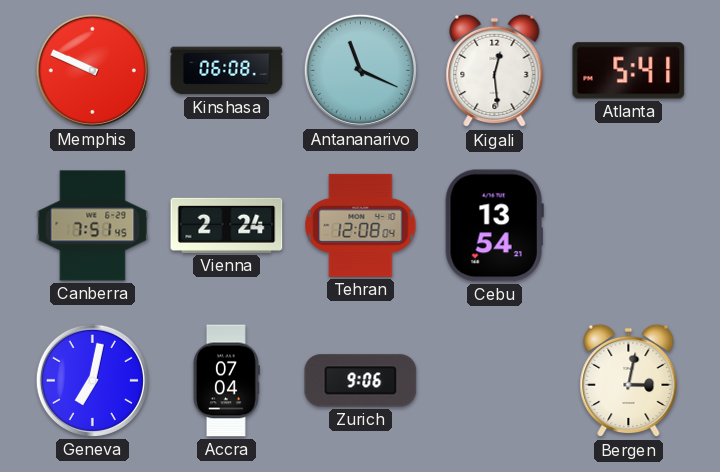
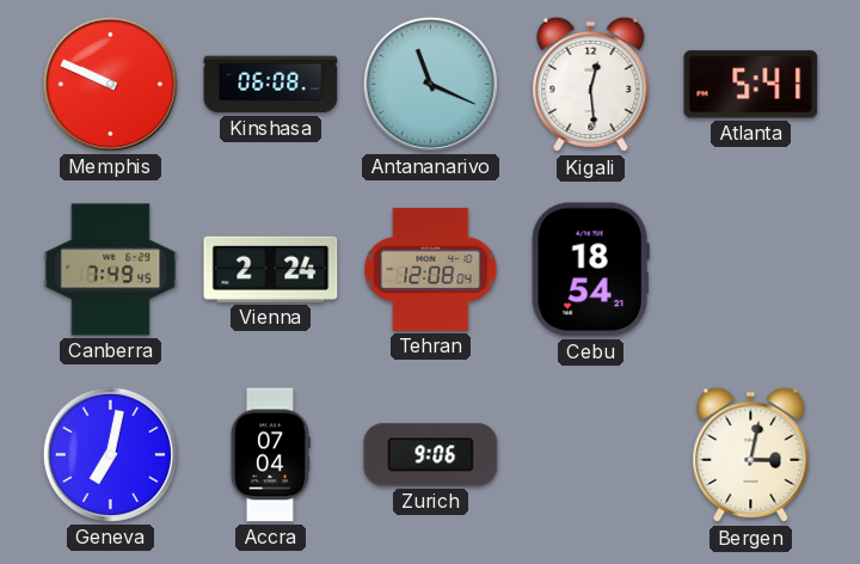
Canberra: 7:51 -> 7:49
Cebu: 13:54 -> 18:54
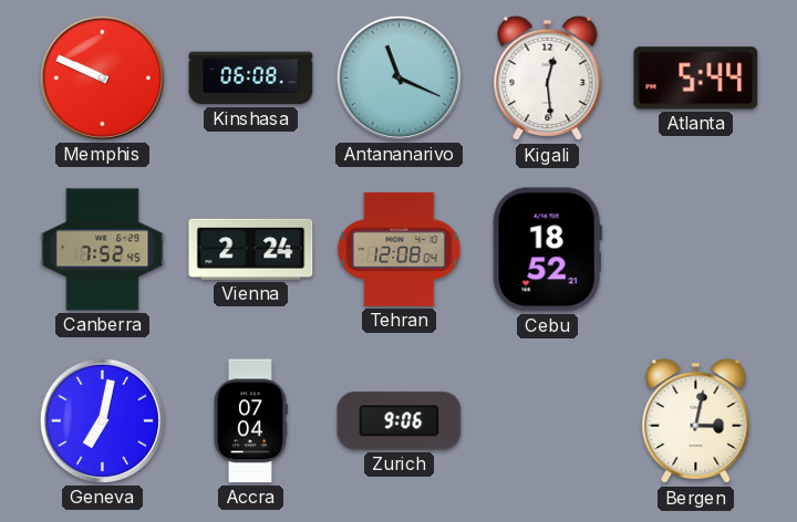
Atlanta: 5:41 -> 5:44
Canberra: 7:49 -> 7:52
Cebu: 18:54 -> 18:52
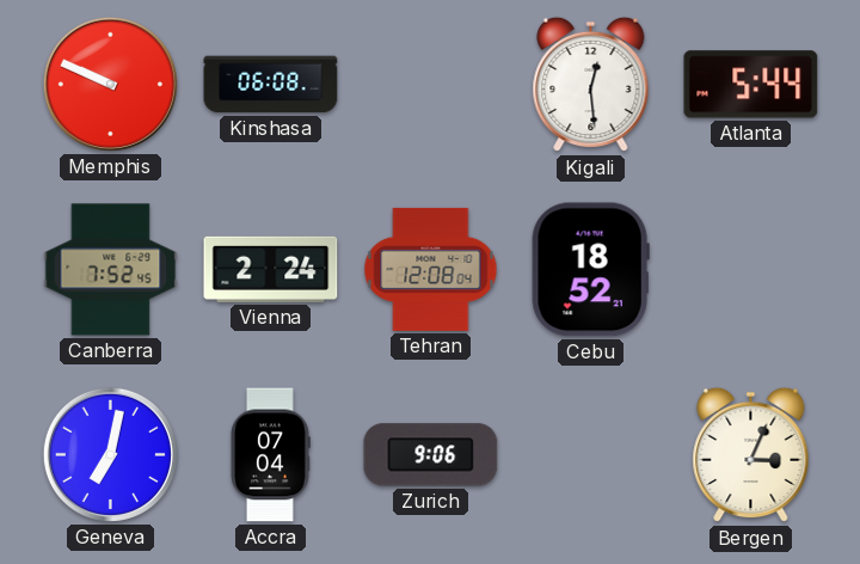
Antananarivo: 11:19 -> none
Bergen: 3:02 -> 3:04
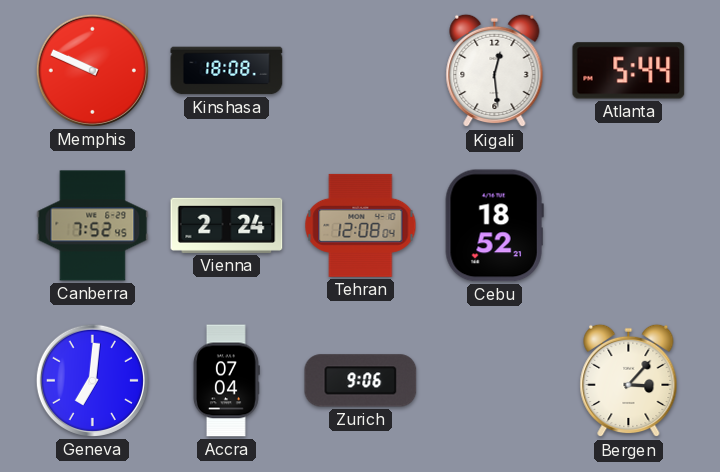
Kinshasa: 06:08 -> 18:08
Geneva: 7:02 -> 7:01
Bergen: 3:04 -> 3:07
